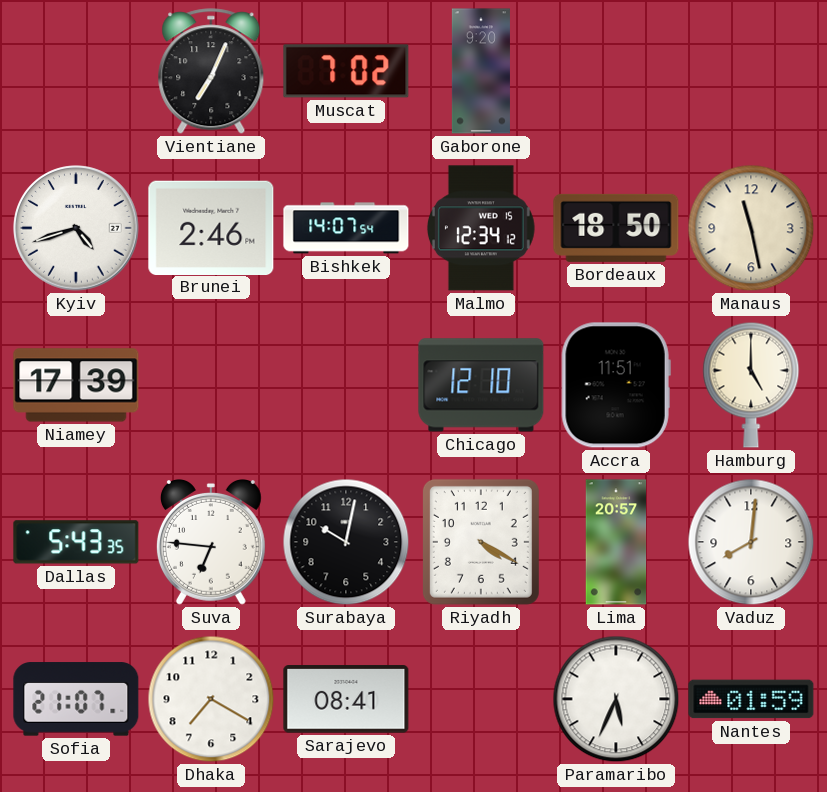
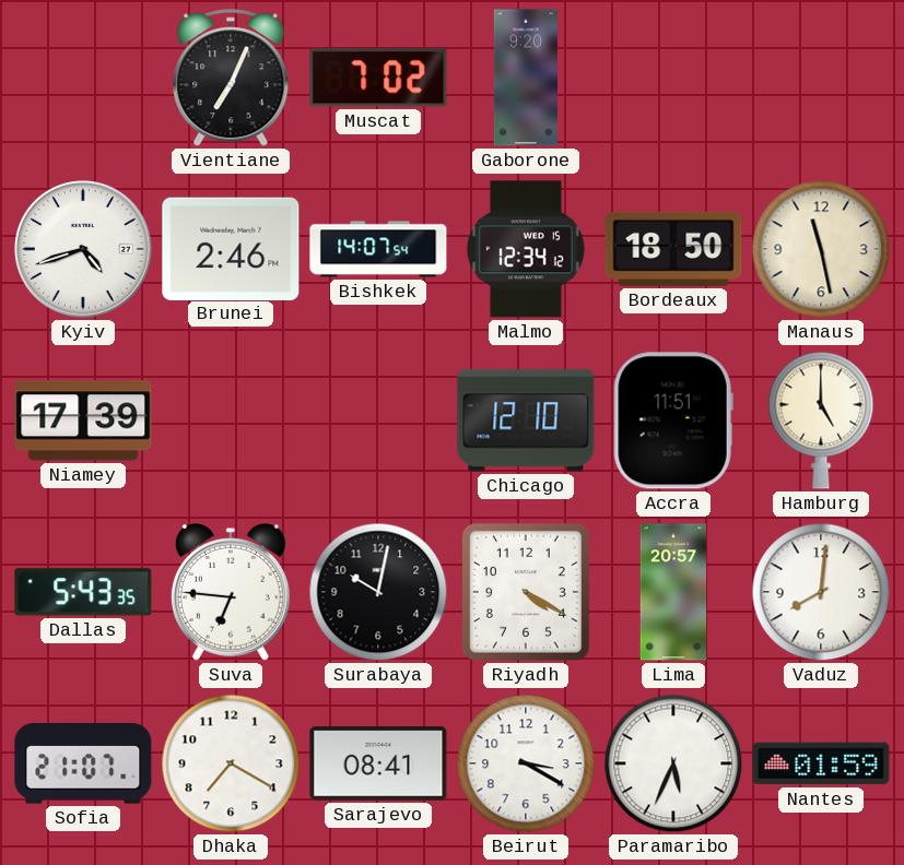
Beirut: none -> 3:20
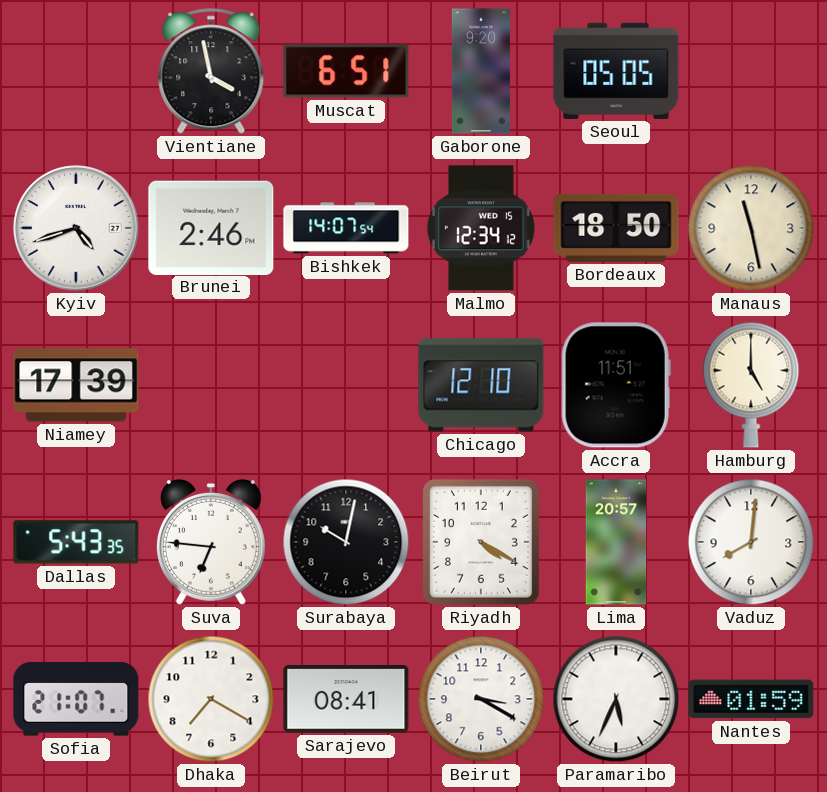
Vientiane: 7:04 -> 3:58
Muscat: 7:02 -> 6:51
Seoul: none -> 05:05
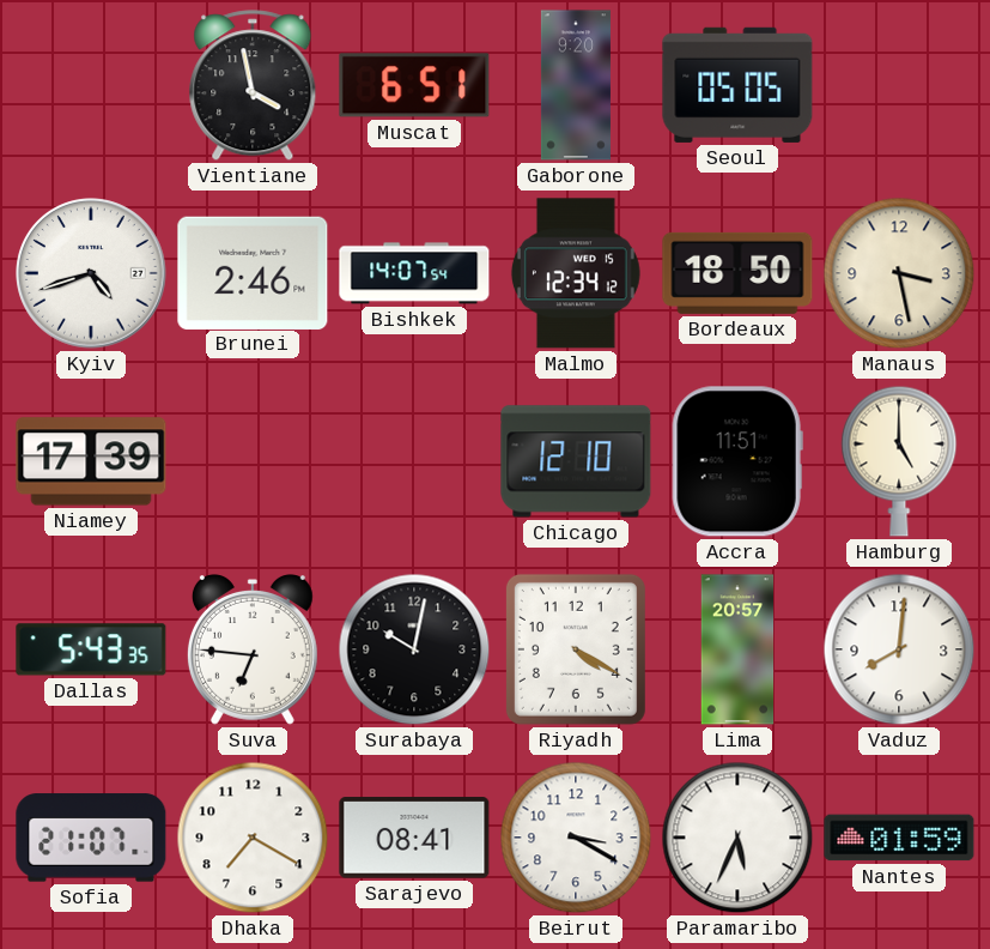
Manaus: 11:28 -> 3:28
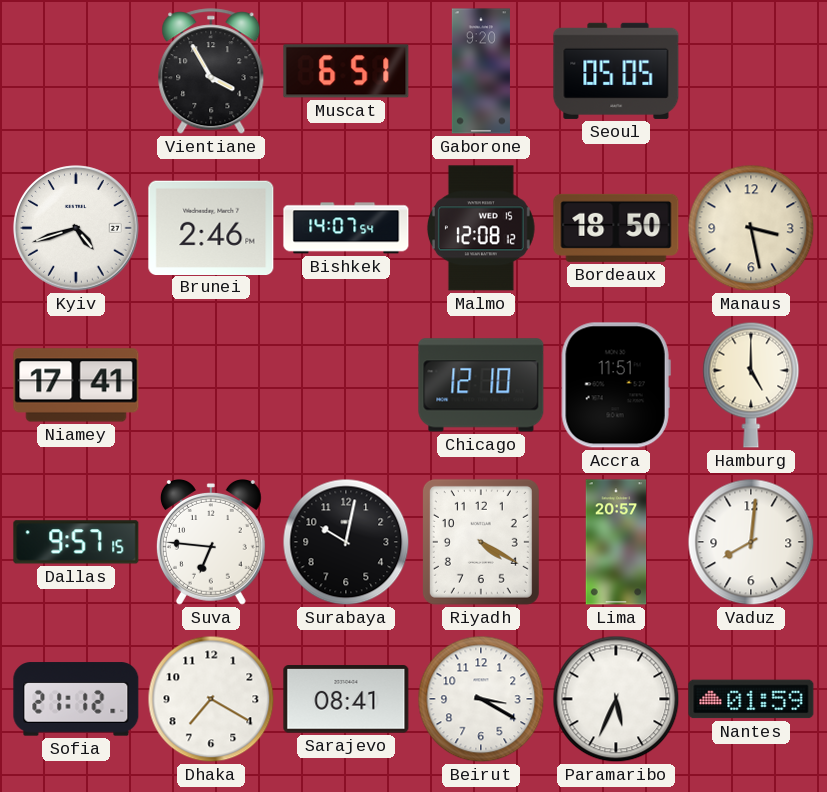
Vientiane: 3:58 -> 3:55
Malmo: 12:34 -> 12:08
Niamey: 17:39 -> 17:41
Dallas: 5:43 -> 9:57
Sofia: 21:07 -> 21:12
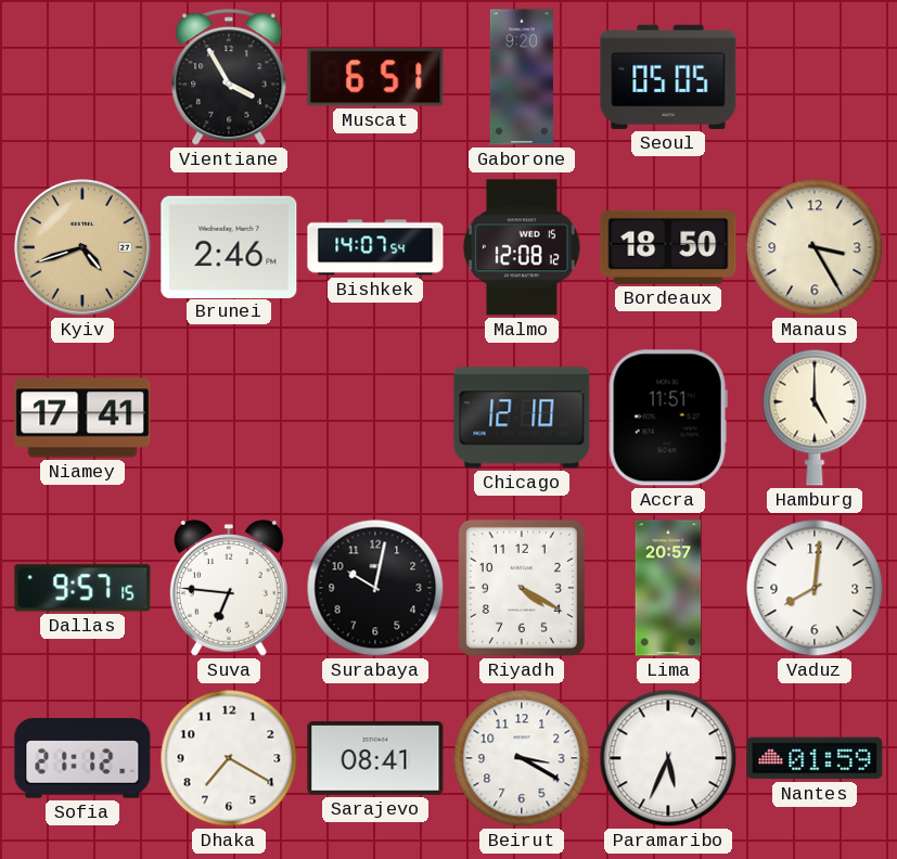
Kyiv dial: white -> champagne
Manaus: 3:28 -> 3:25
